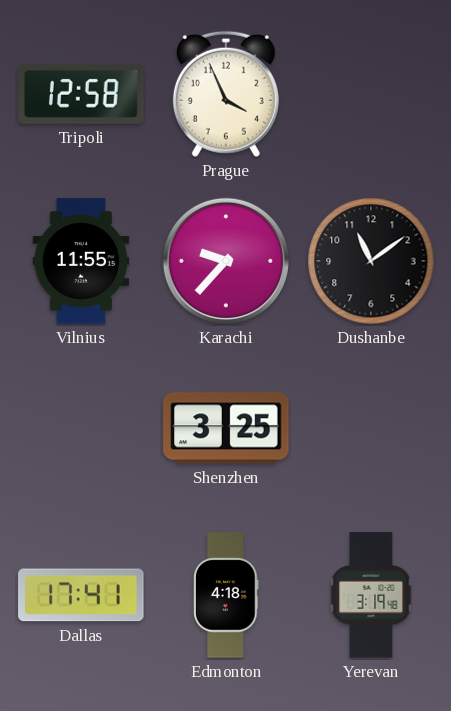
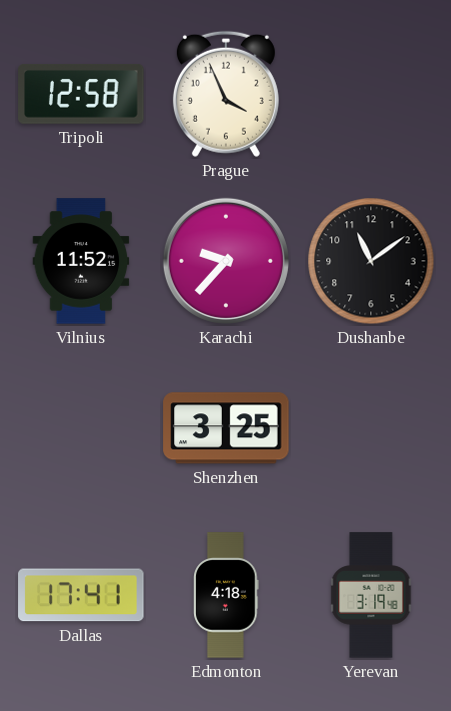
Vilnius: 11:55 -> 11:52
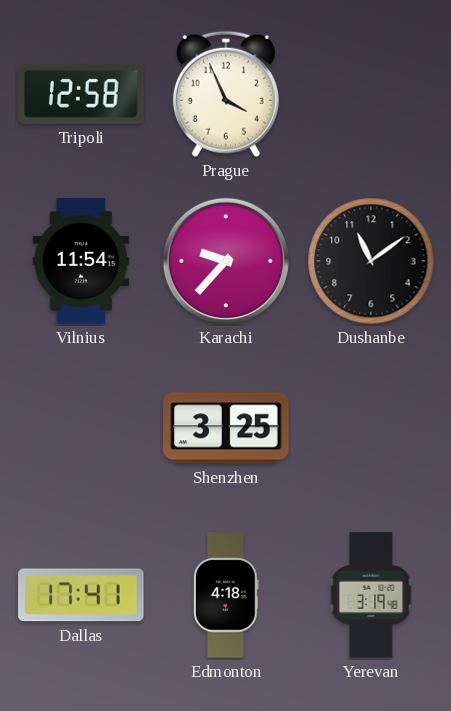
Vilnius: 11:52 -> 11:54
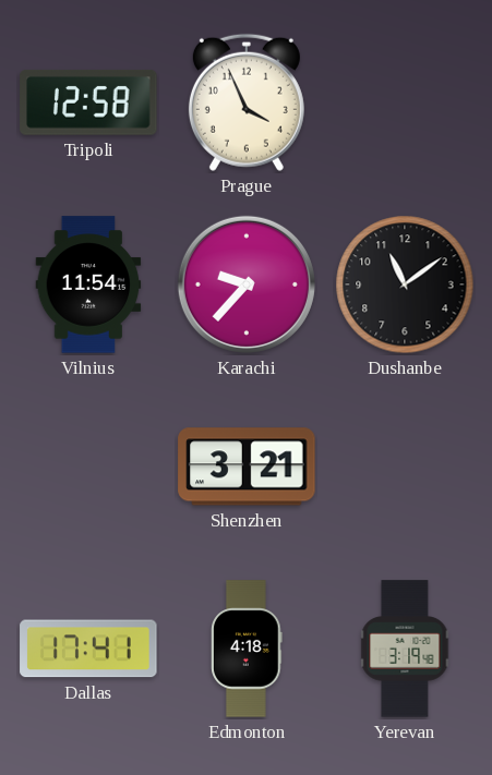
Shenzhen: 3:25 -> 3:21
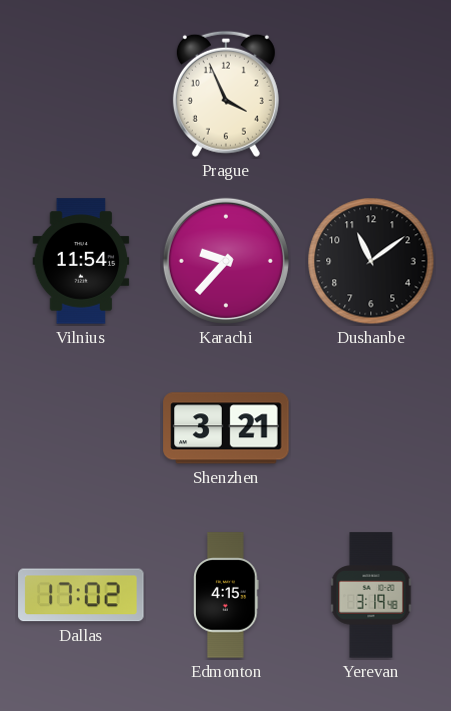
Tripoli: 12:58 -> none
Dallas: 17:41 -> 17:02
Edmonton: 4:18 -> 4:15
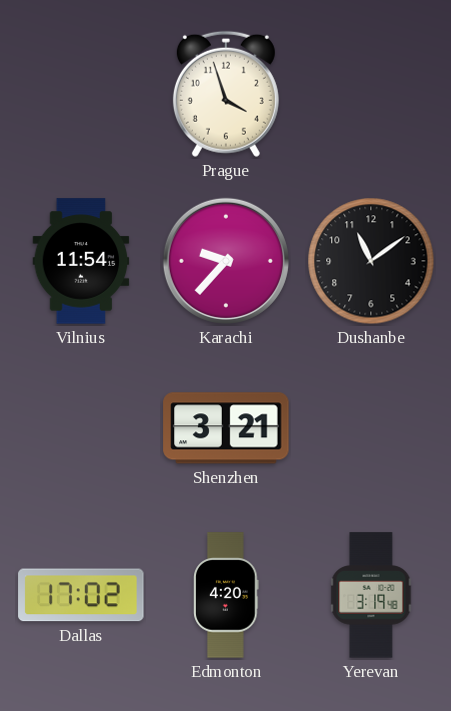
Prague: 3:56 -> 3:57
Edmonton: 4:15 -> 4:20
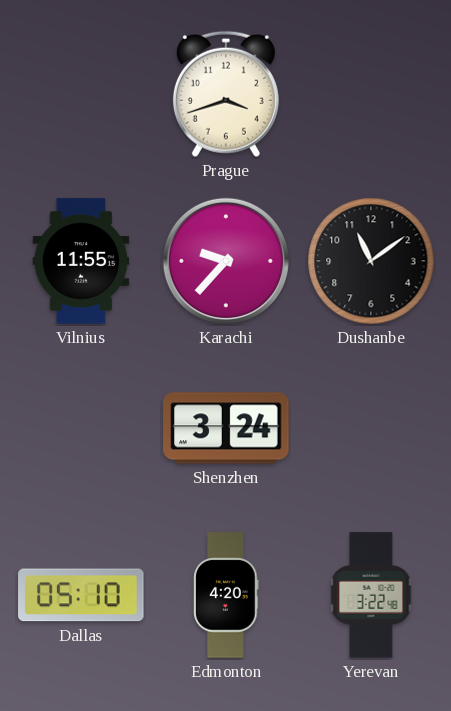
Prague: 3:57 -> 3:42
Vilnius: 11:54 -> 11:55
Shenzhen: 3:21 -> 3:24
Dallas: 17:02 -> 05:10
Yerevan: 3:19 -> 3:22
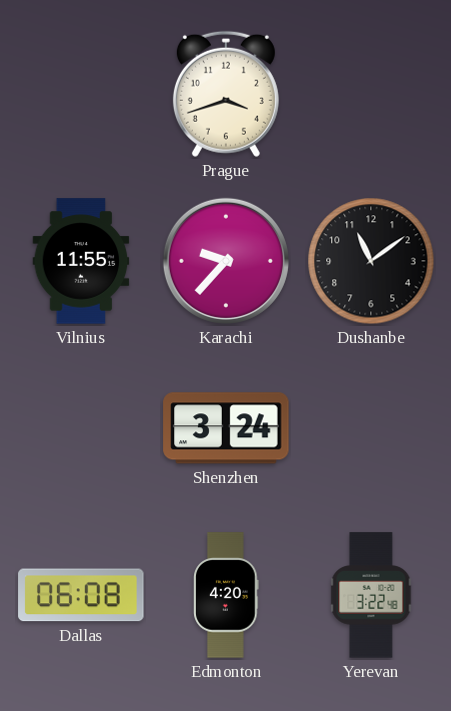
Dallas: 05:10 -> 06:08
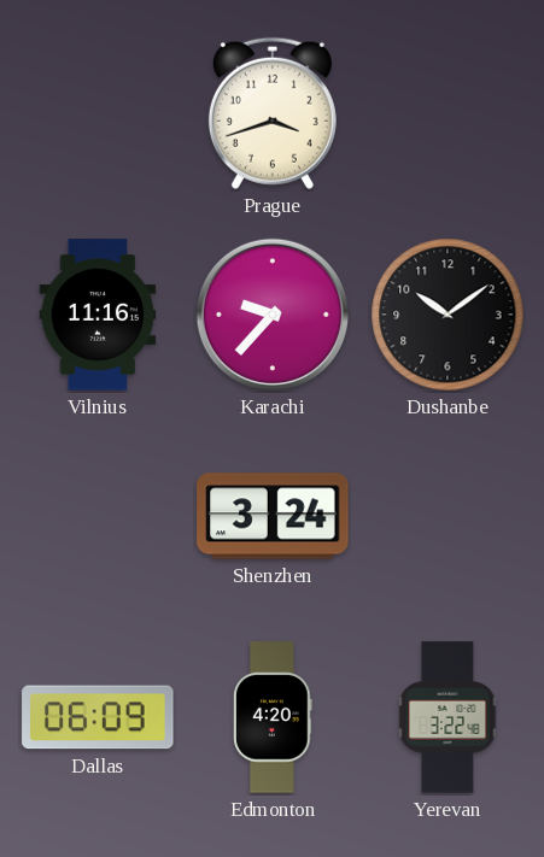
Vilnius: 11:55 -> 11:16
Dushanbe: 11:09 -> 10:09
Dallas: 06:08 -> 06:09
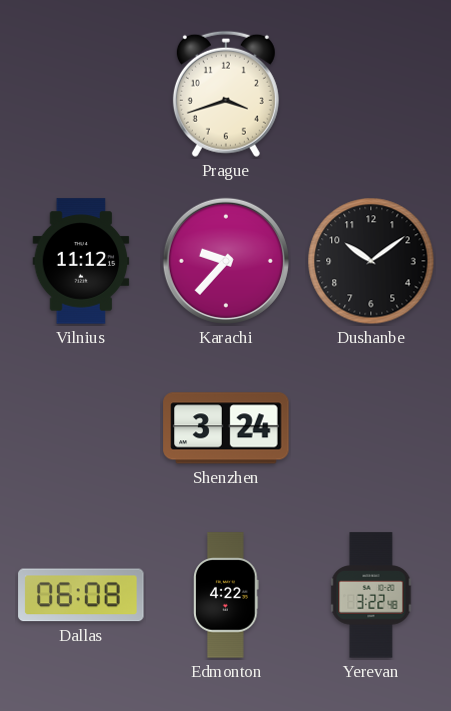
Vilnius: 11:16 -> 11:12
Dallas: 06:09 -> 06:08
Edmonton: 4:20 -> 4:22
